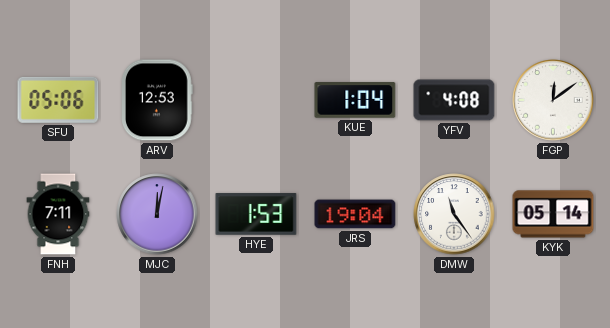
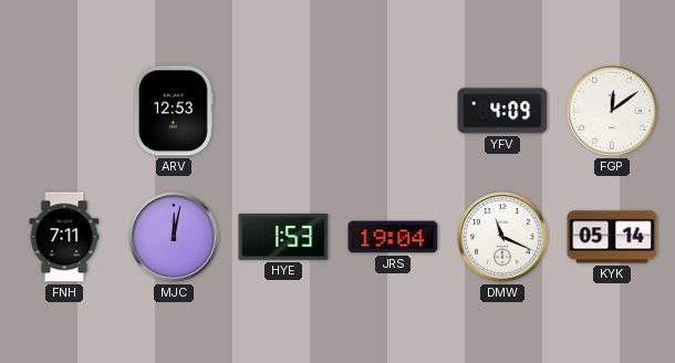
SFU: 05:06 -> none
KUE: 1:04 -> none
YFV: 4:08 -> 4:09
DMW: 11:24 -> 11:19
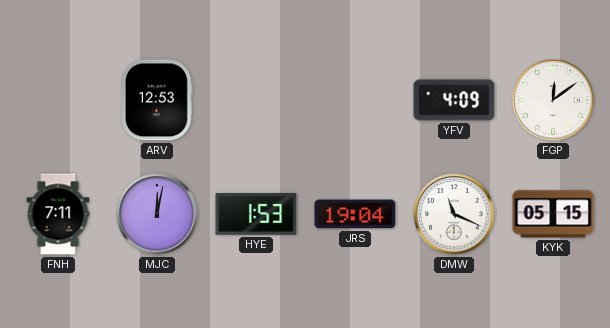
KYK: 05:14 -> 05:15
